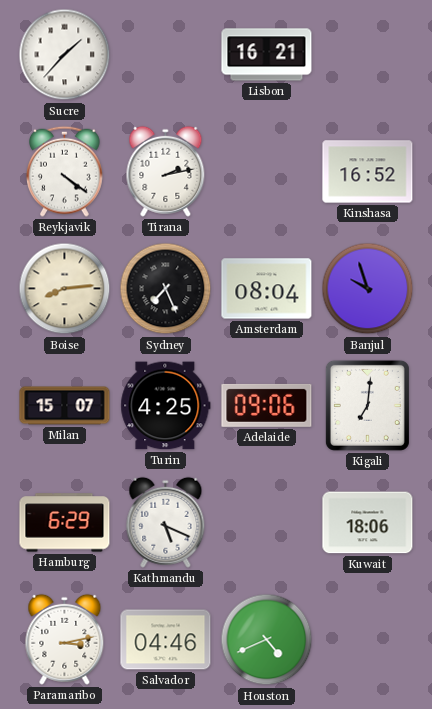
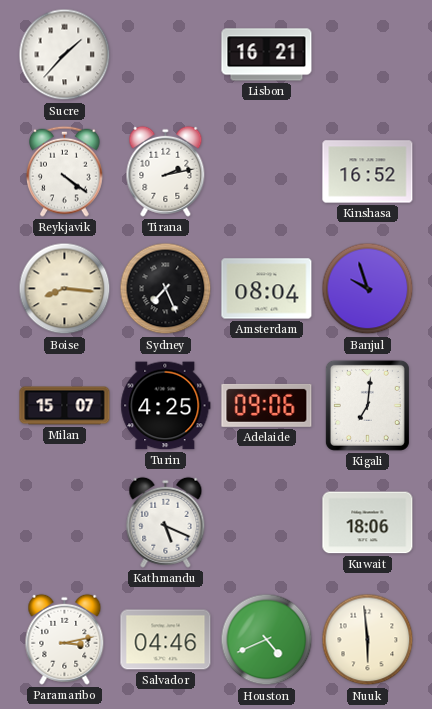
Boise: 8:14 -> 8:16
Hamburg: 6:29 -> none
Nuuk: none -> 5:59
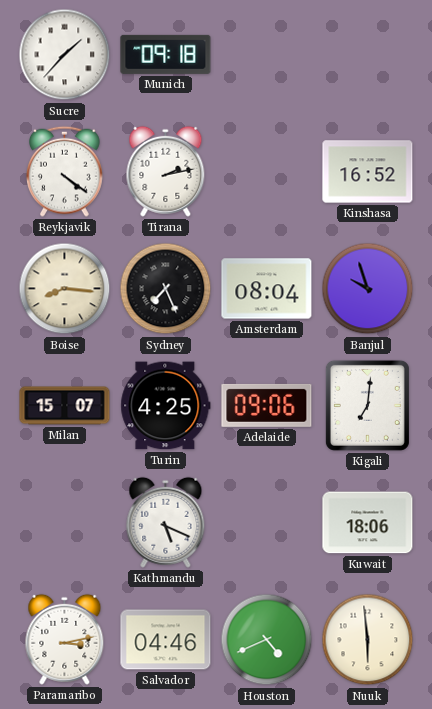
Munich: none -> 09:18
Lisbon: 16:21 -> none
